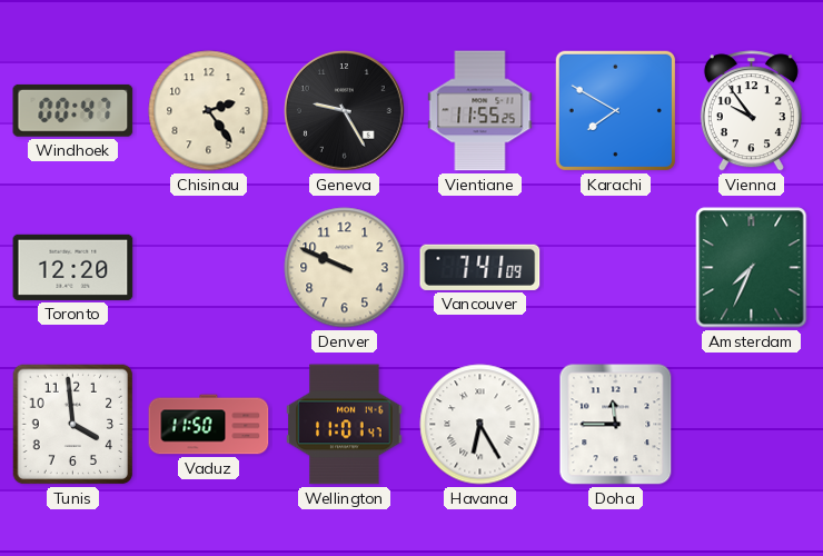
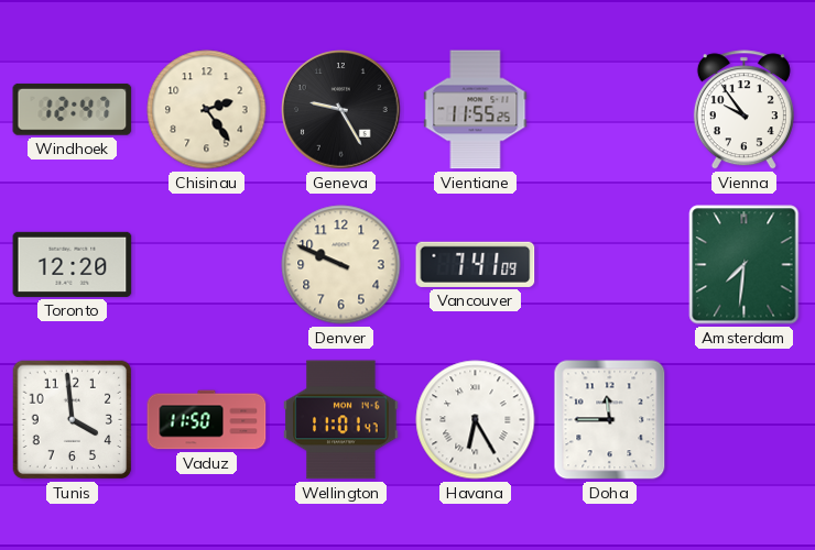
Windhoek: 00:47 -> 12:47
Karachi: 7:50 -> none
Amsterdam: 7:34 -> 7:31
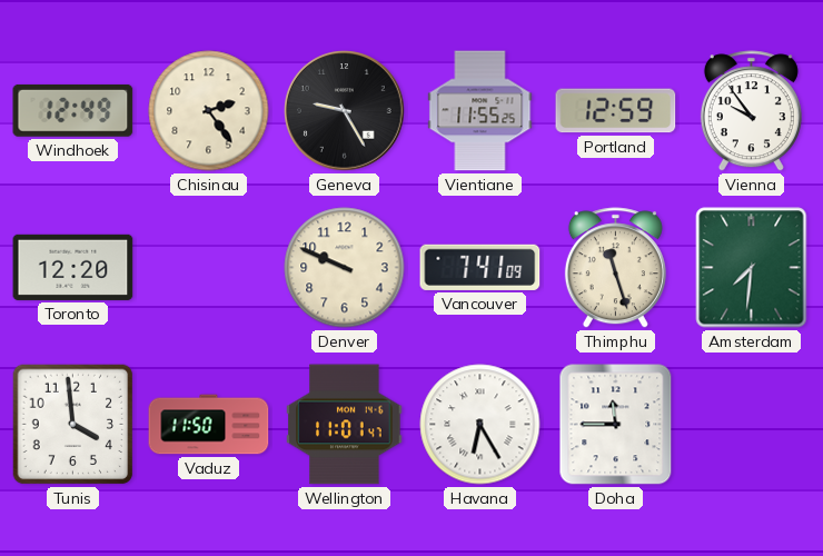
Windhoek: 12:47 -> 12:49
Portland: none -> 12:59
Thimphu: none -> 11:27
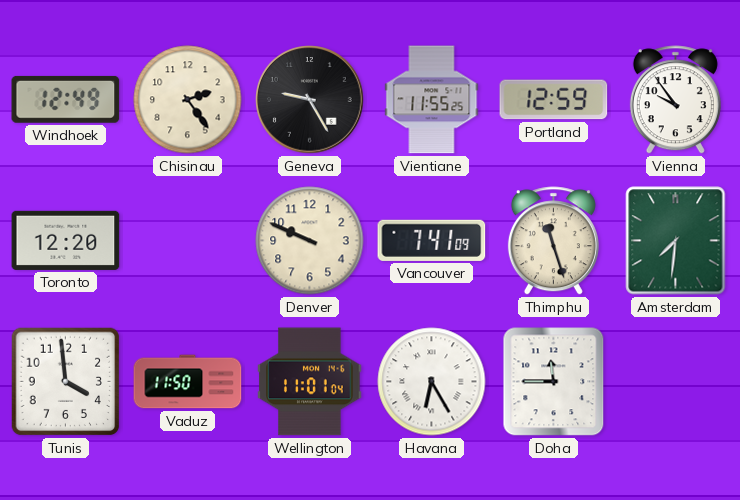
Wellington: 11:01:47 -> 11:01:04
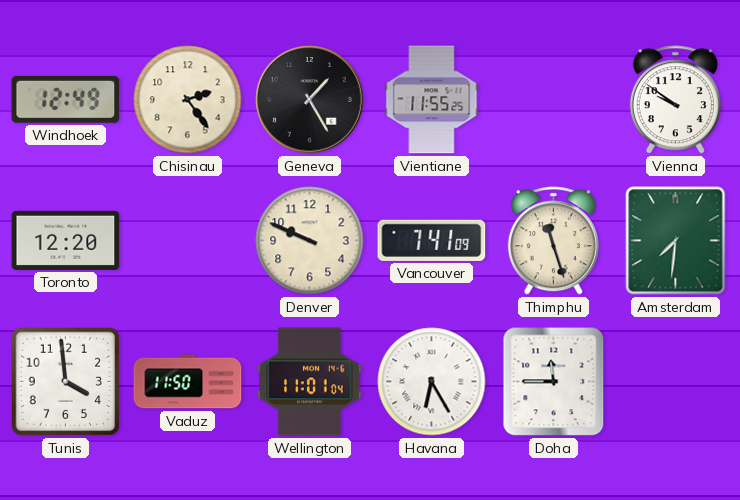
Geneva: 9:25 -> 1:25
Portland: 12:59 -> none
Vienna: 9:54 -> 9:51
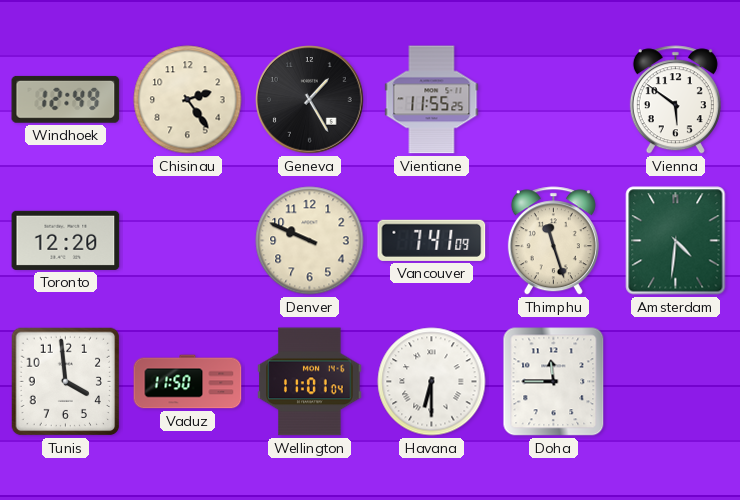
Vienna: 9:51 -> 5:51
Amsterdam: 7:31 -> 4:31
Havana: 6:25 -> 6:30
